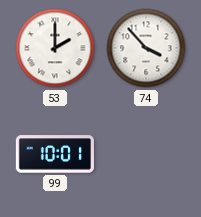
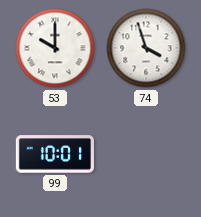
53: 2:00 -> 10:00
74: 3:53 -> 3:57
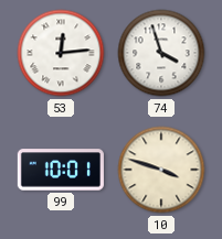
53: 10:00 -> 12:14
10: none -> 3:48
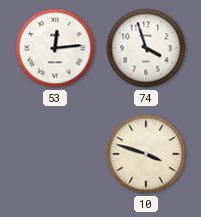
99: 10:01 -> none
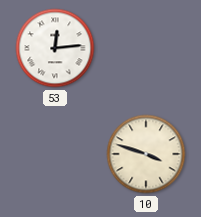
74: 3:57 -> none
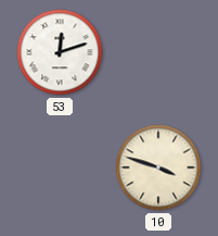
53: 12:14 -> 12:12
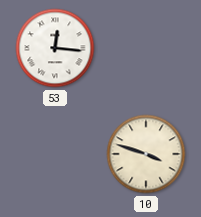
53: 12:12 -> 12:16
